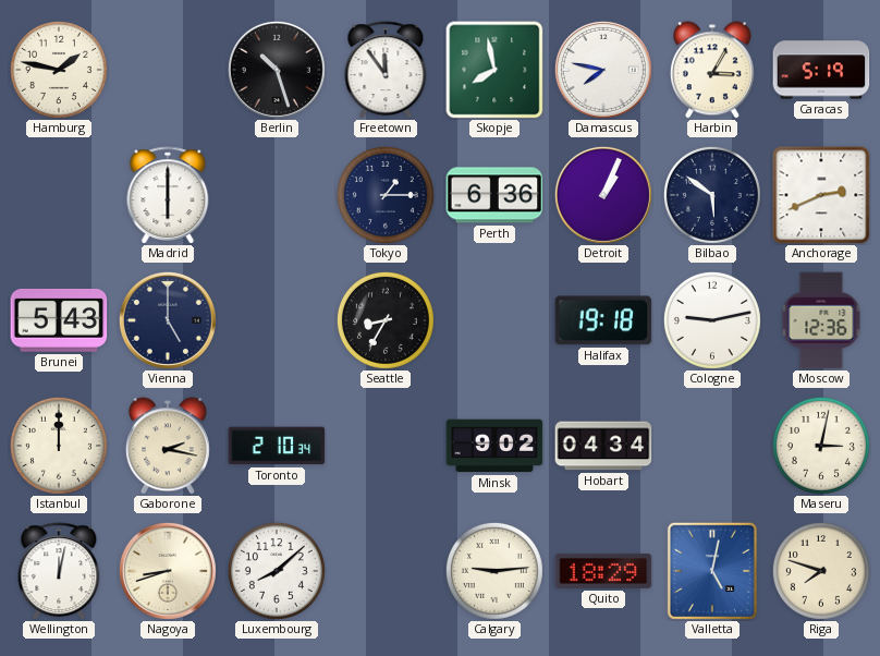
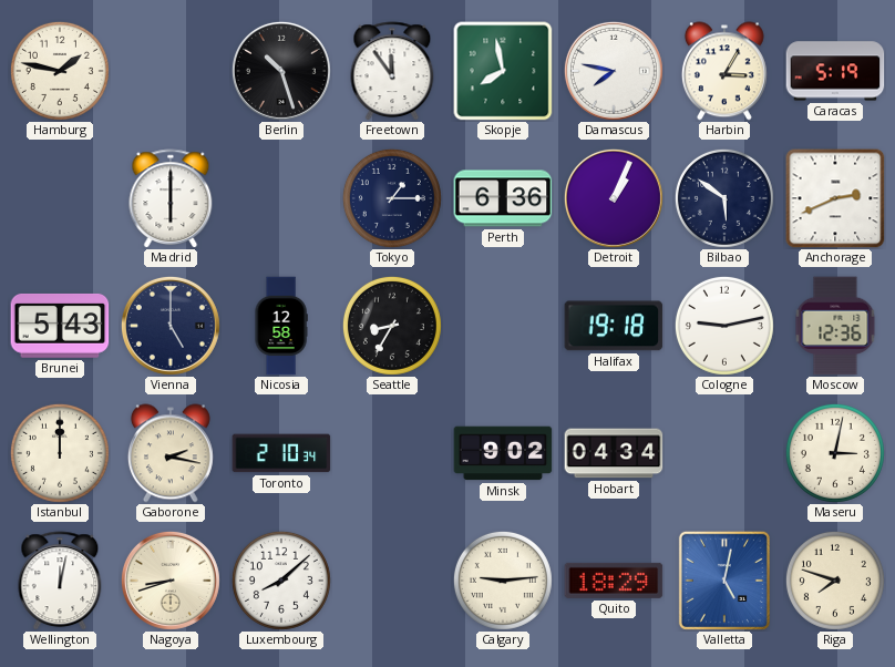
Nicosia: none -> 12:58
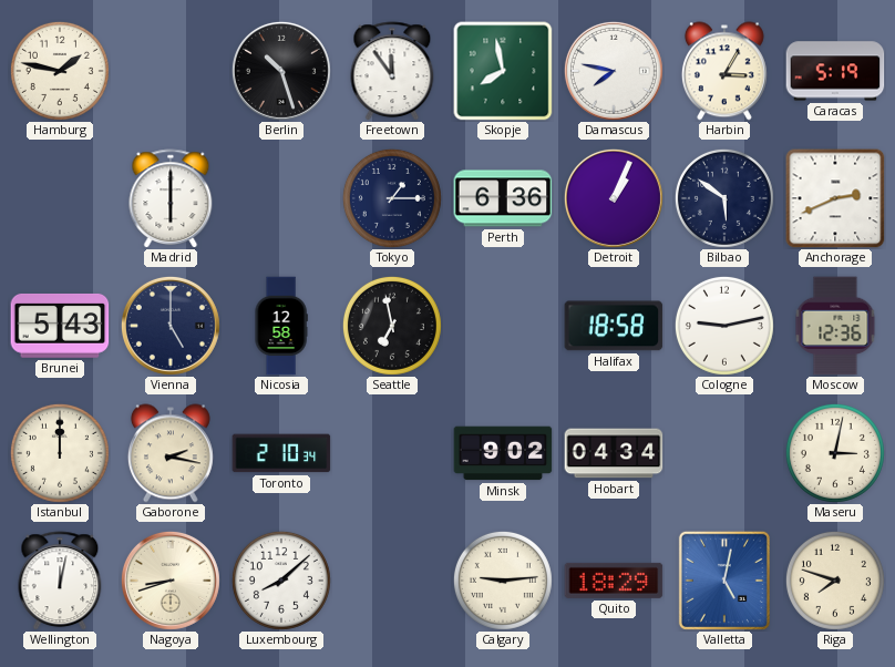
Seattle: 8:35 -> 6:58
Halifax: 19:18 -> 18:58
